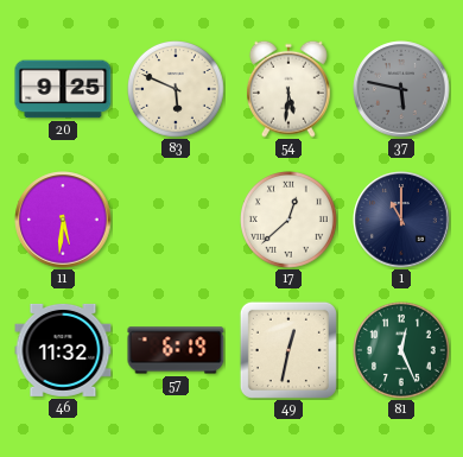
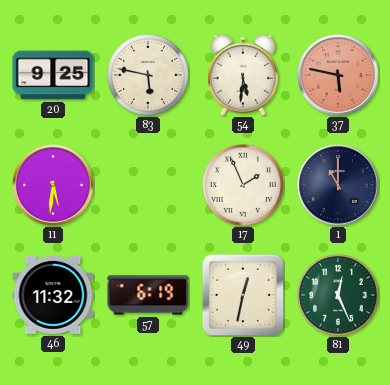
83: 5:49 -> 5:47
37 dial: grey -> salmon
17: 12:38 -> 1:56
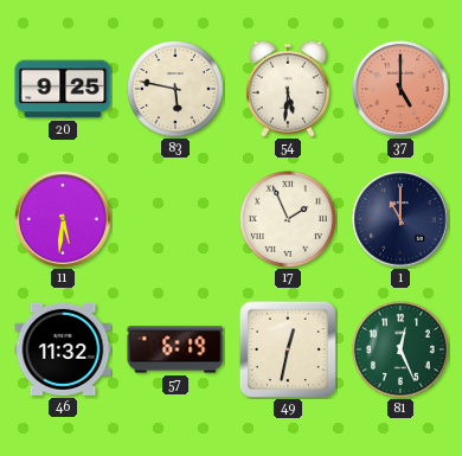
37: 5:47 -> 5:00
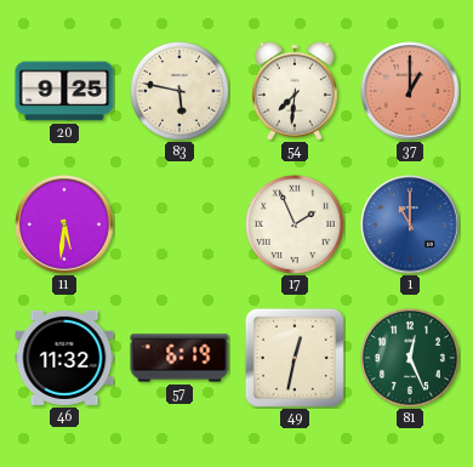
54: 5:31 -> 7:31
37: 5:00 -> 1:00
1 dial: navy -> blue
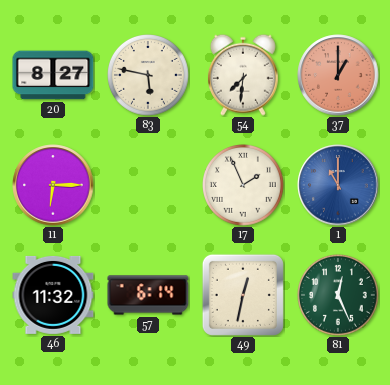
20: 9:25 -> 8:27
11: 5:31 -> 6:15
57: 6:19 -> 6:14
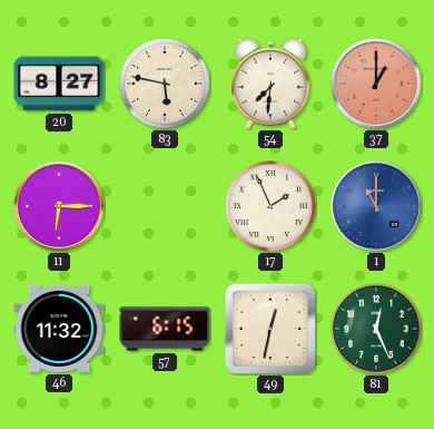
57: 6:14 -> 6:15
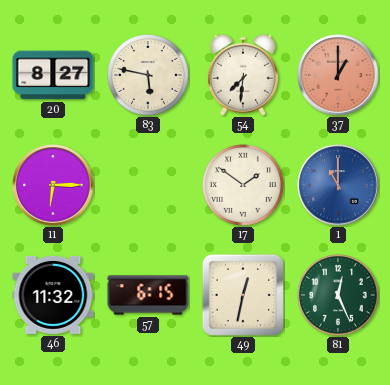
17: 1:56 -> 1:51
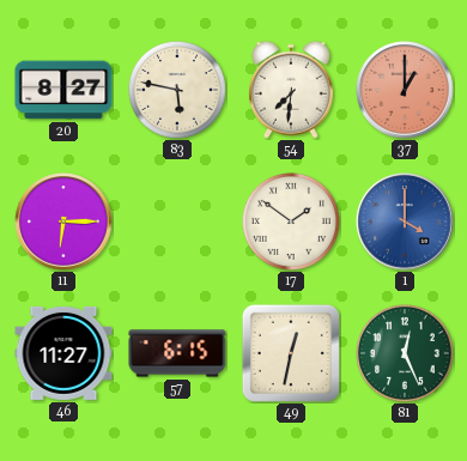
1: 11:00 -> 4:00
46: 11:32 -> 11:27
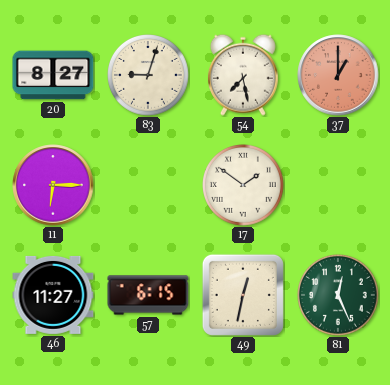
83: 5:47 -> 9:03
54: 7:31 -> 7:28
1: 4:00 -> none
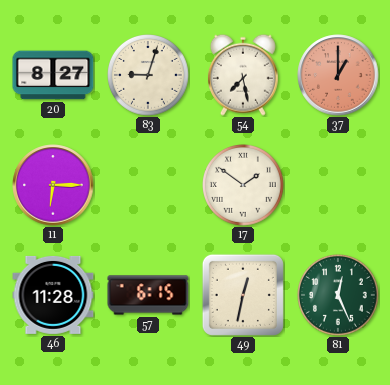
46: 11:27 -> 11:28
